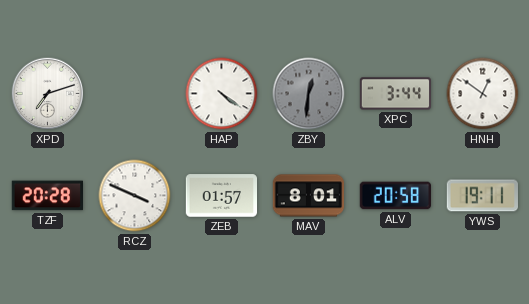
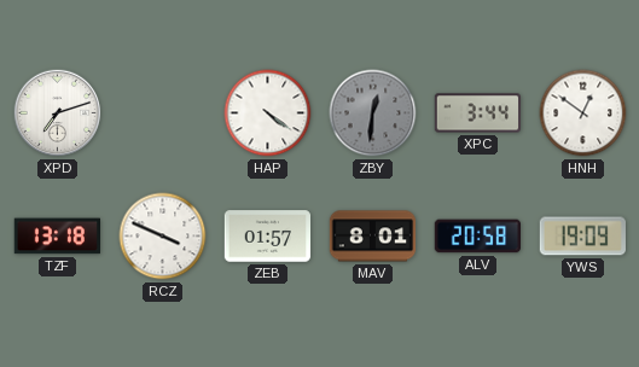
TZF: 20:28 -> 13:18
YWS: 19:11 -> 19:09
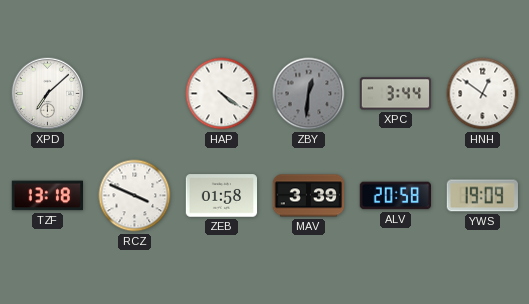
XPD: 7:12 -> 7:08
ZEB: 01:57 -> 01:58
MAV: 8:01 -> 3:39
